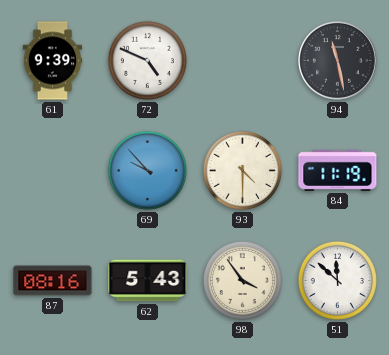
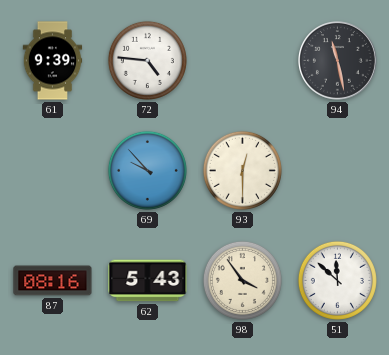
72: 4:49 -> 4:46
93: 4:30 -> 12:30
84: 11:19 -> none
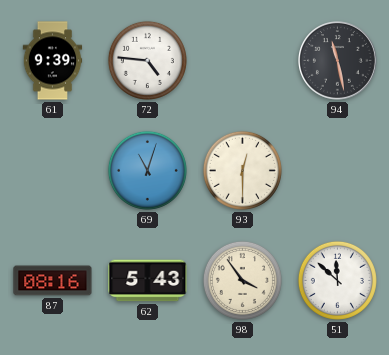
69: 9:53 -> 11:03
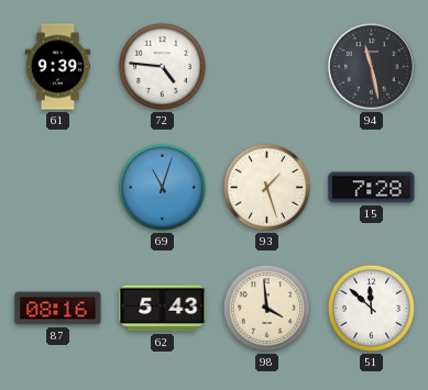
93: 12:30 -> 1:27
15: none -> 7:28
98: 3:54 -> 3:59
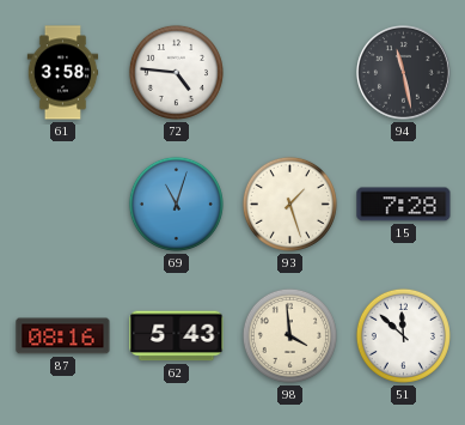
61: 9:39 -> 3:58
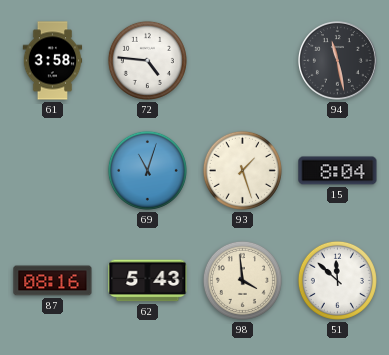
15: 7:28 -> 8:04
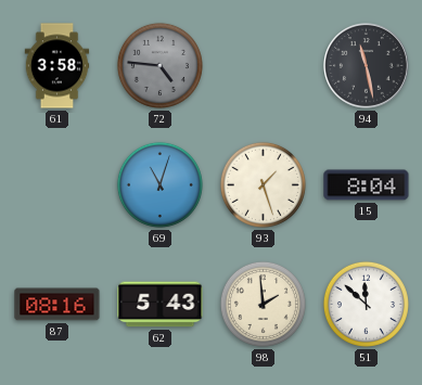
72 dial: white -> grey
98: 3:59 -> 1:59
